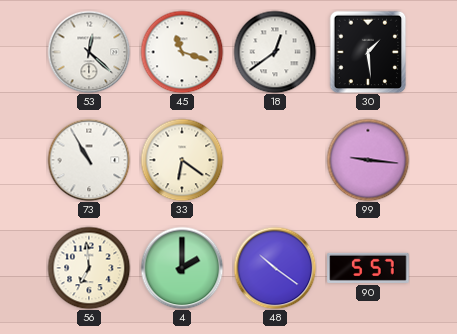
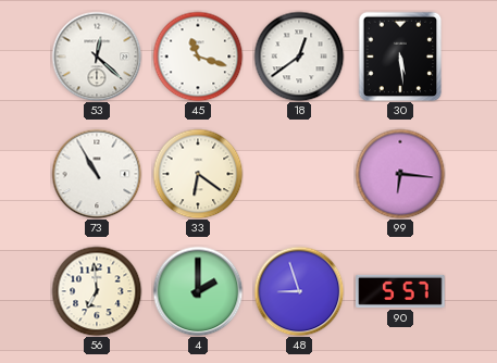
30: 1:29 -> 5:29
99: 9:16 -> 6:16
48: 10:21 -> 8:57
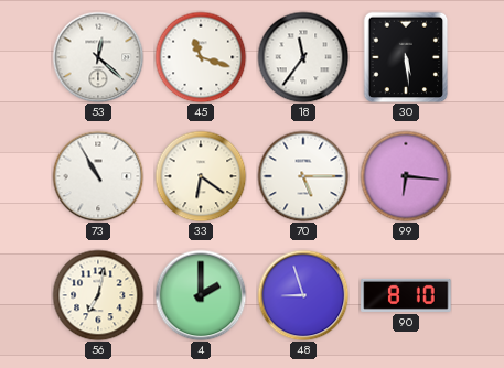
18: 12:39 -> 11:36
70: none -> 5:15
56: 6:59 -> 7:02
90: 5:57 -> 8:10
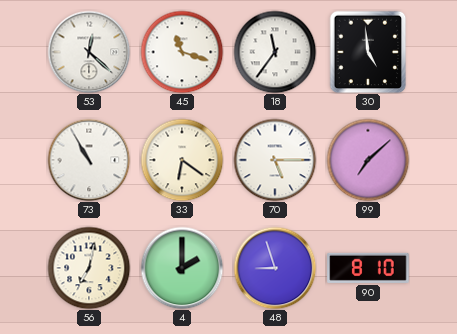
30: 5:29 -> 4:59
99: 6:16 -> 7:08
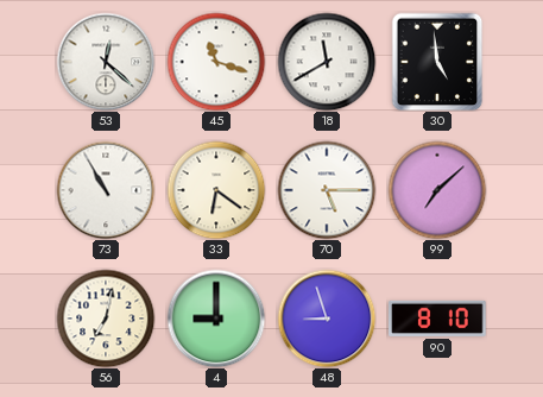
18: 11:36 -> 11:40
4: 2:00 -> 9:00
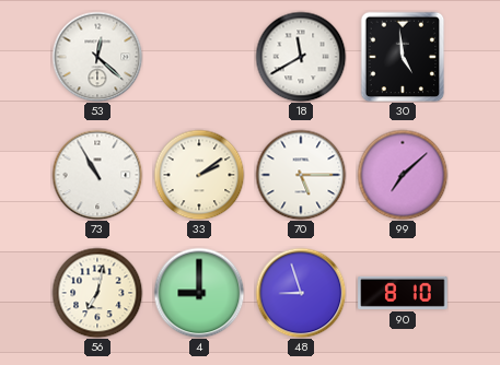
45: 11:18 -> none
33: 6:21 -> 2:09
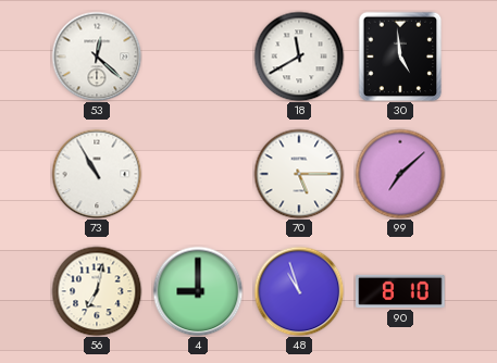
33: 2:09 -> none
48: 8:57 -> 10:57
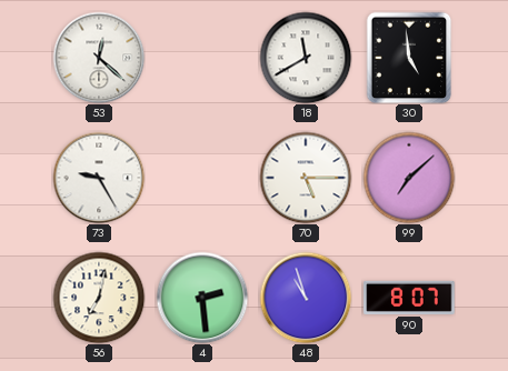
73: 10:55 -> 9:25
4: 9:00 -> 2:29
90: 8:10 -> 8:07
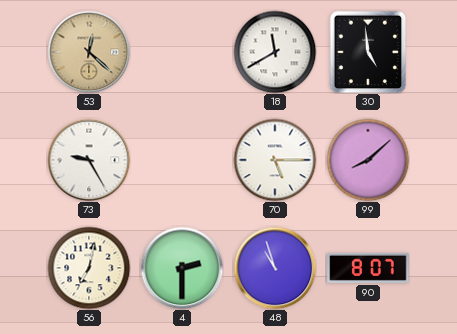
53 dial: white -> champagne
99: 7:08 -> 8:08
4: 2:29 -> 2:30
